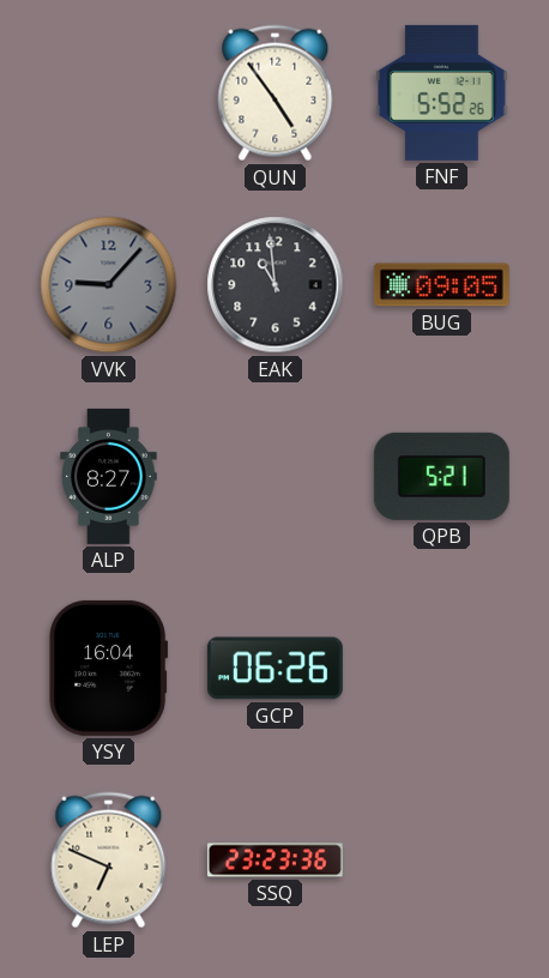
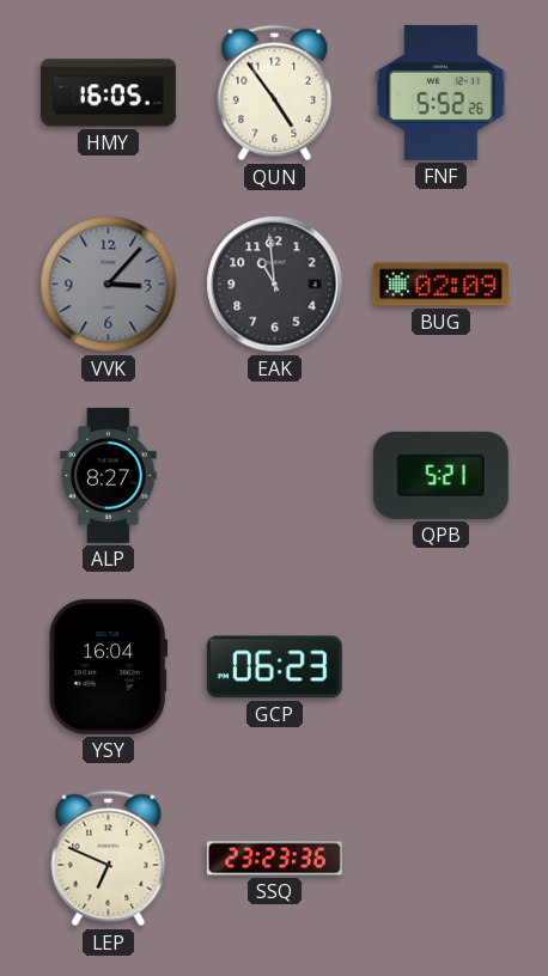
HMY: none -> 16:05
VVK: 9:07 -> 3:07
BUG: 09:05 -> 02:09
GCP: 06:26 -> 06:23
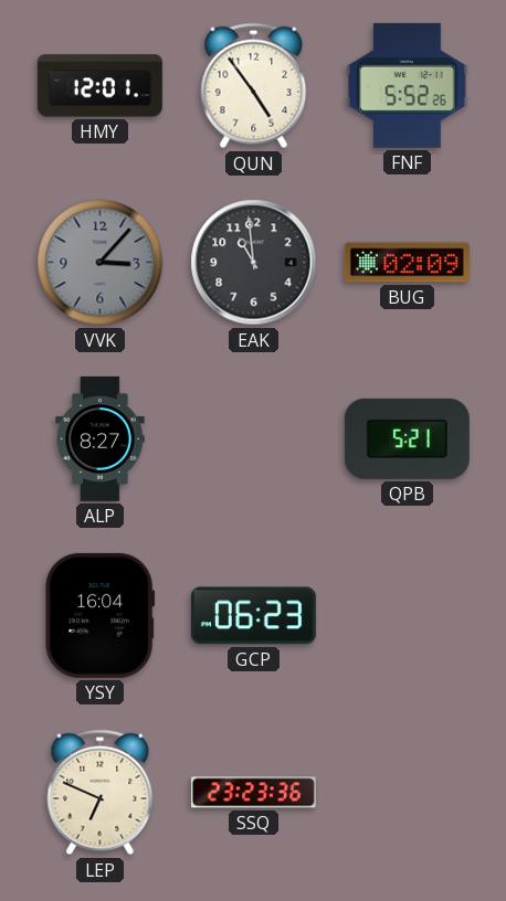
HMY: 16:05 -> 12:01
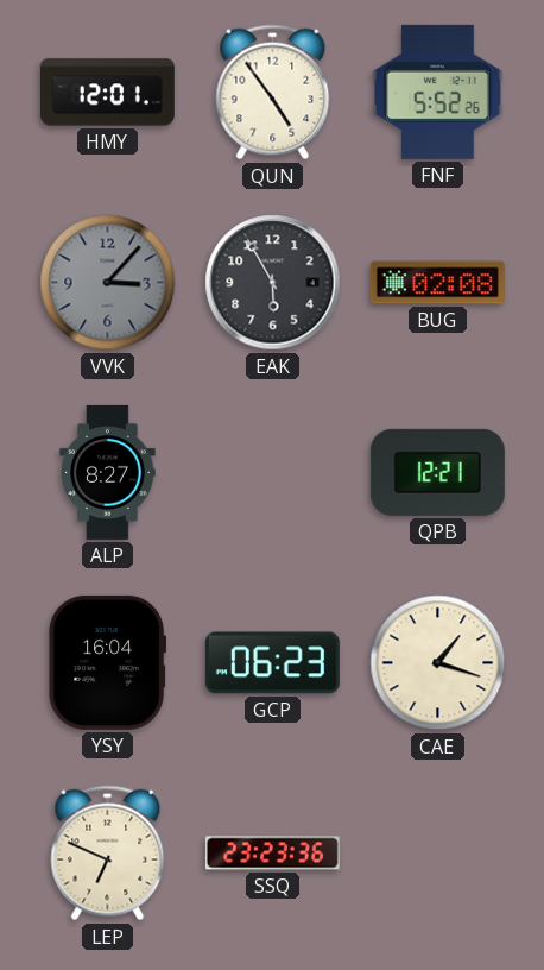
EAK: 10:59 -> 5:55
BUG: 02:09 -> 02:08
QPB: 5:21 -> 12:21
CAE: none -> 1:18
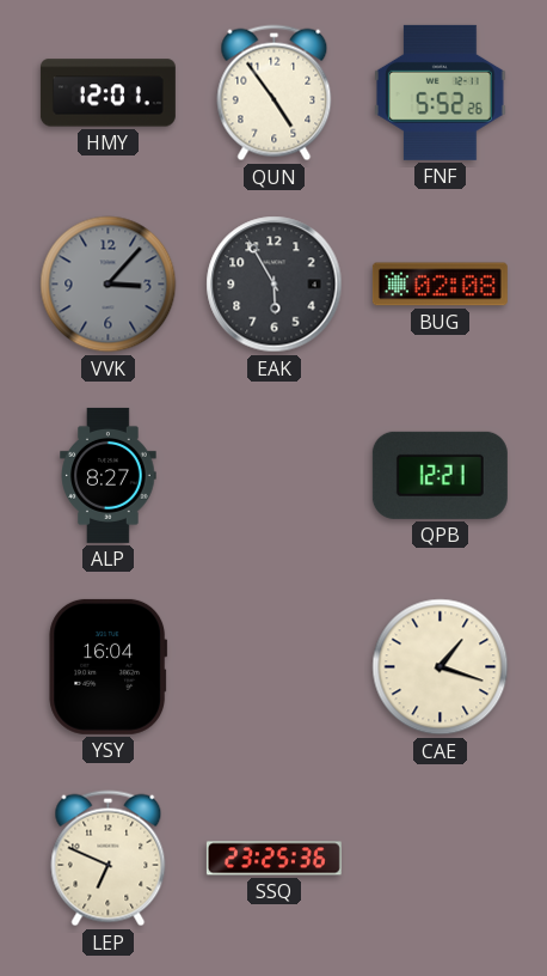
GCP: 06:23 -> none
SSQ: 23:23 -> 23:25
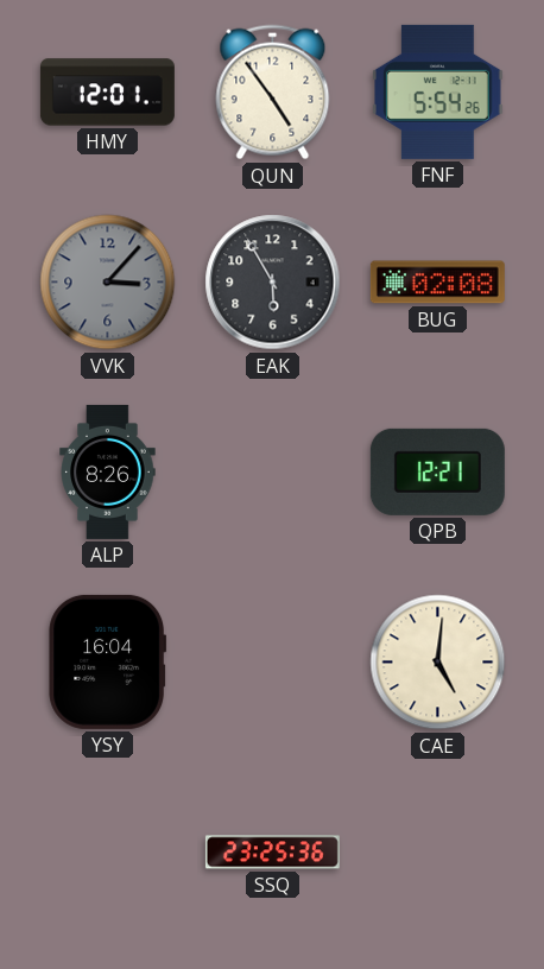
FNF: 5:52 -> 5:54
ALP: 8:27 -> 8:26
CAE: 1:18 -> 5:01
LEP: 6:49 -> none
